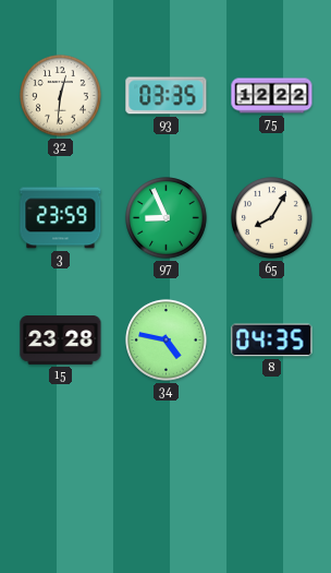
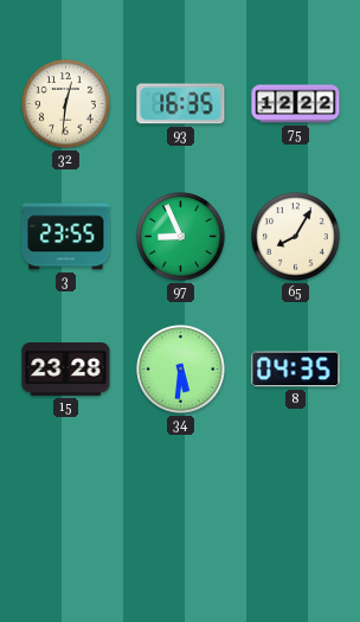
93: 03:35 -> 16:35
3: 23:59 -> 23:55
34: 4:47 -> 5:31
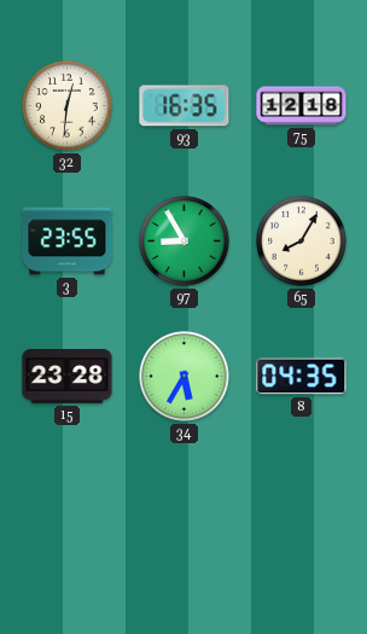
75: 12:22 -> 12:18
97: 8:56 -> 8:55
34: 5:31 -> 5:35
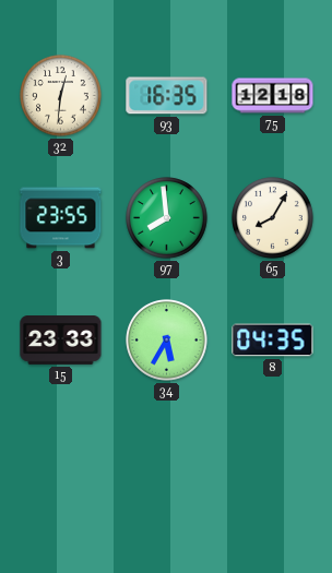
97: 8:55 -> 7:59
15: 23:28 -> 23:33
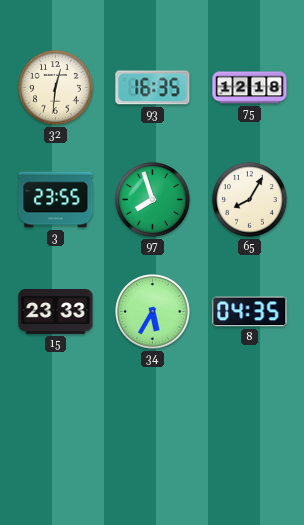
97: 7:59 -> 7:57
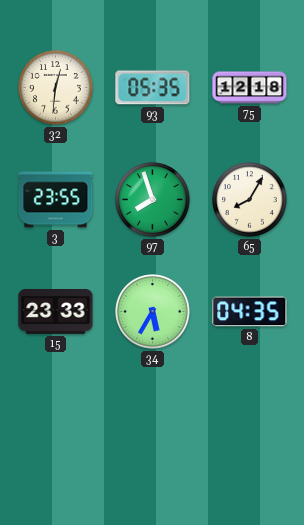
93: 16:35 -> 05:35
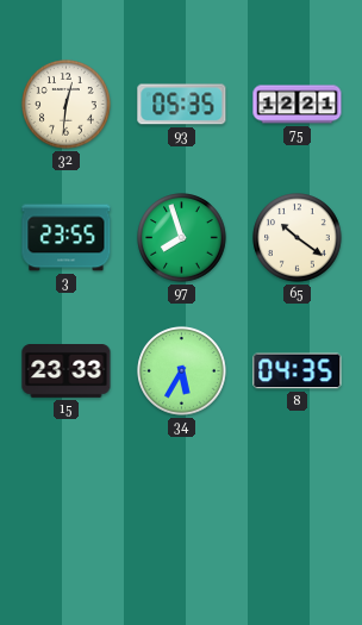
75: 12:18 -> 12:21
65: 8:05 -> 10:21
